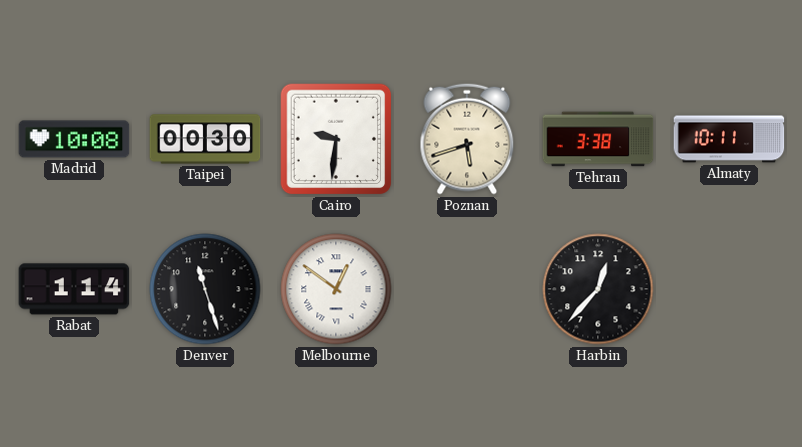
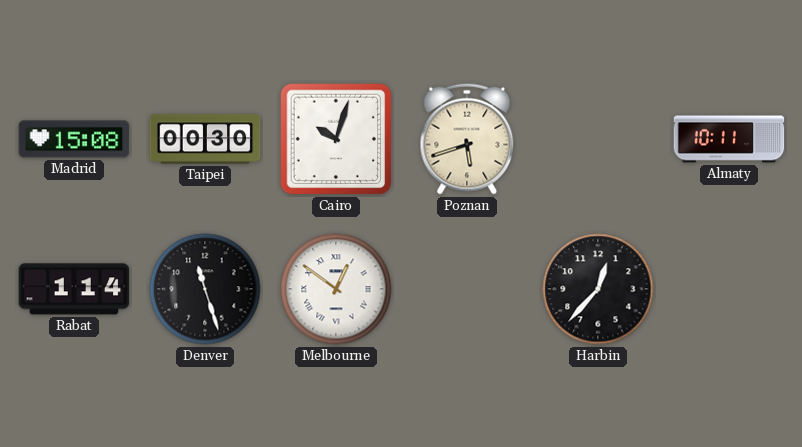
Madrid: 10:08 -> 15:08
Cairo: 9:31 -> 10:03
Tehran: 3:38 -> none
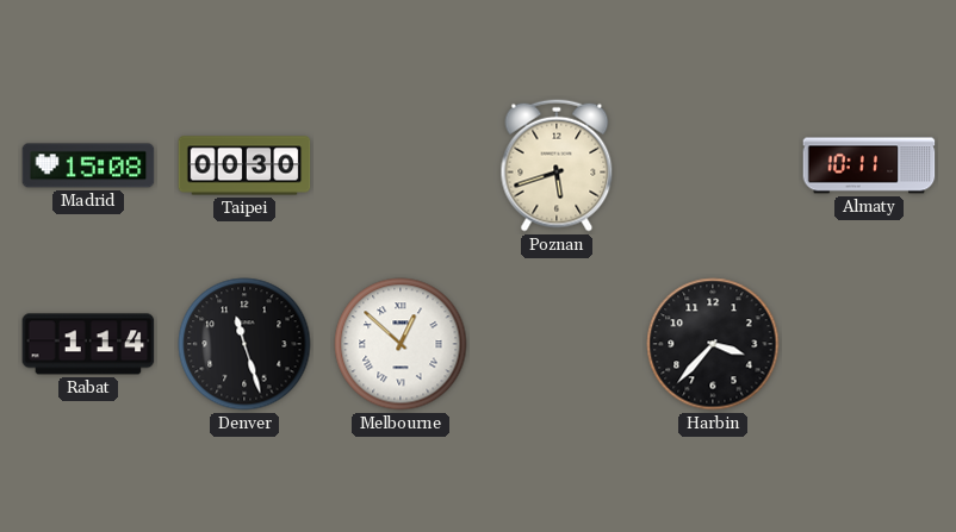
Cairo: 10:03 -> none
Melbourne: 12:51 -> 12:52
Harbin: 12:37 -> 3:37
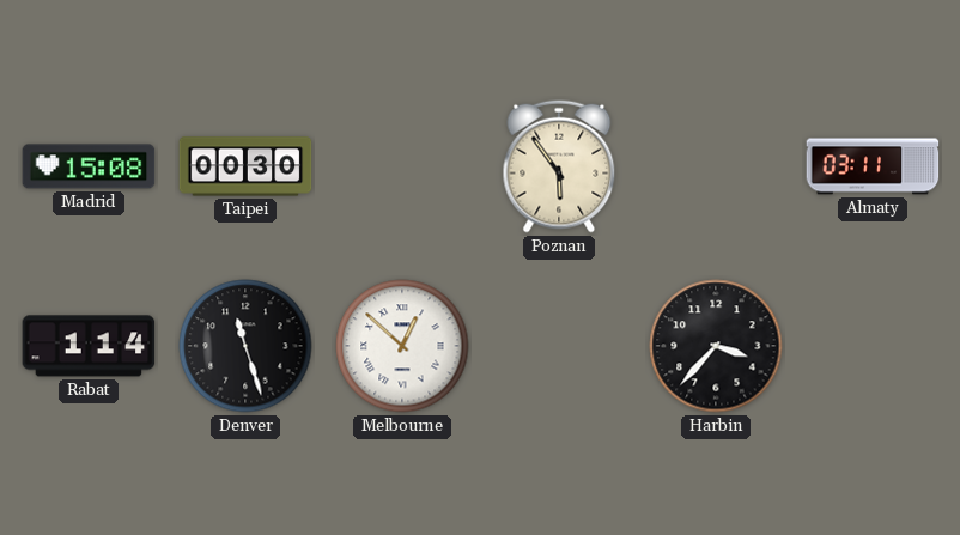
Poznan: 5:42 -> 5:54
Almaty: 10:11 -> 03:11
